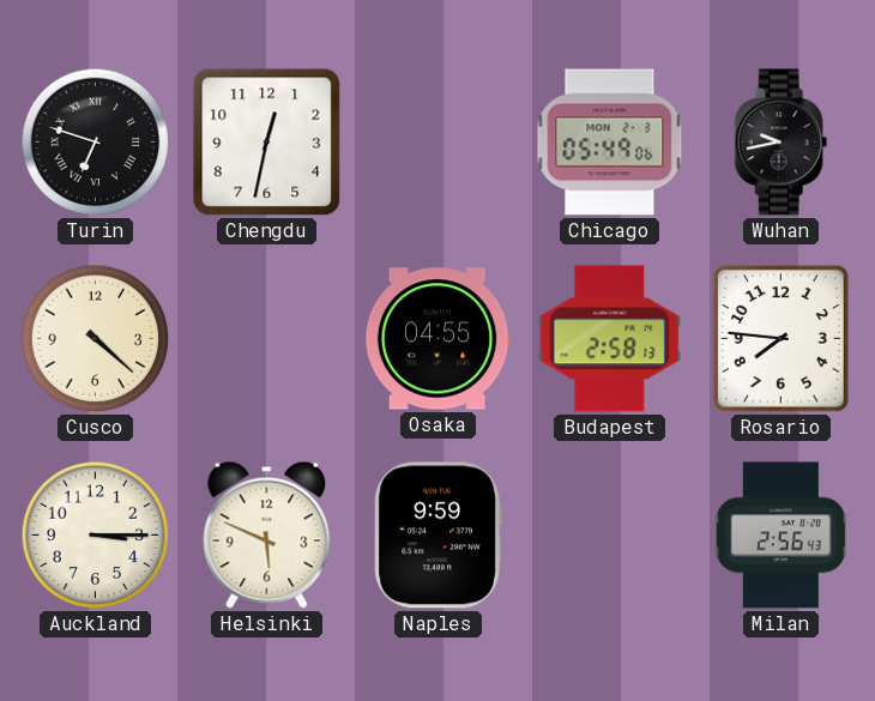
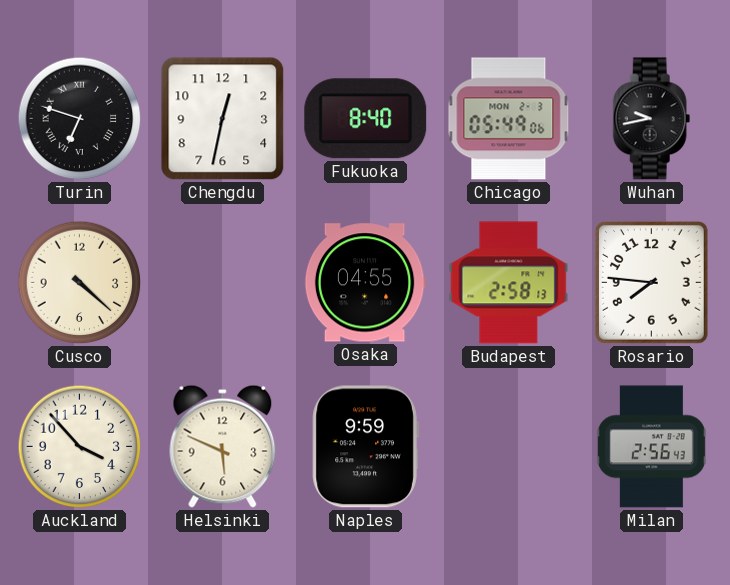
Fukuoka: none -> 8:40
Auckland: 3:15 -> 3:53
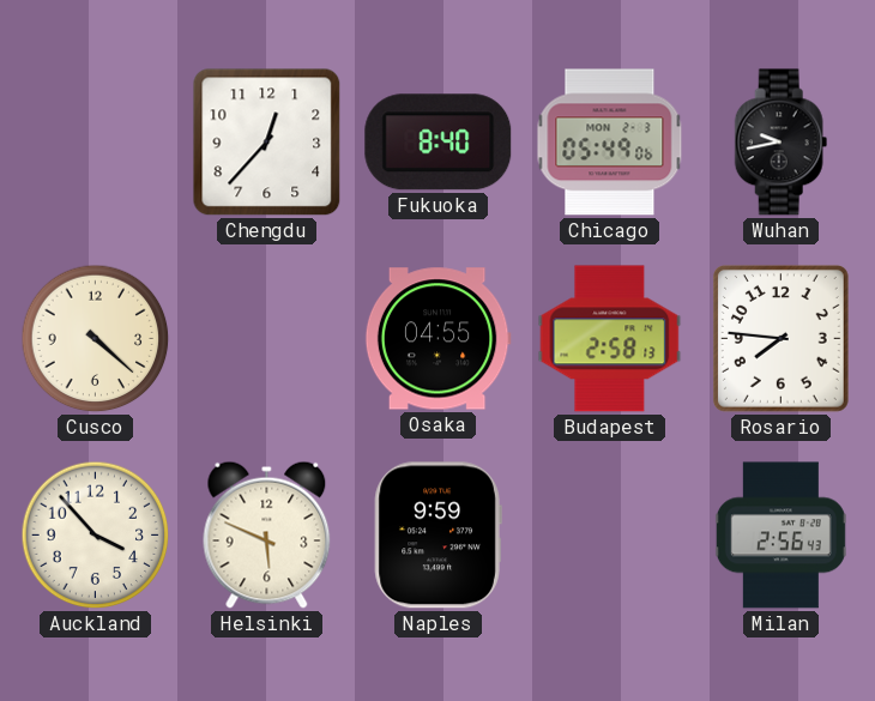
Turin: 6:48 -> none
Chengdu: 12:32 -> 12:37
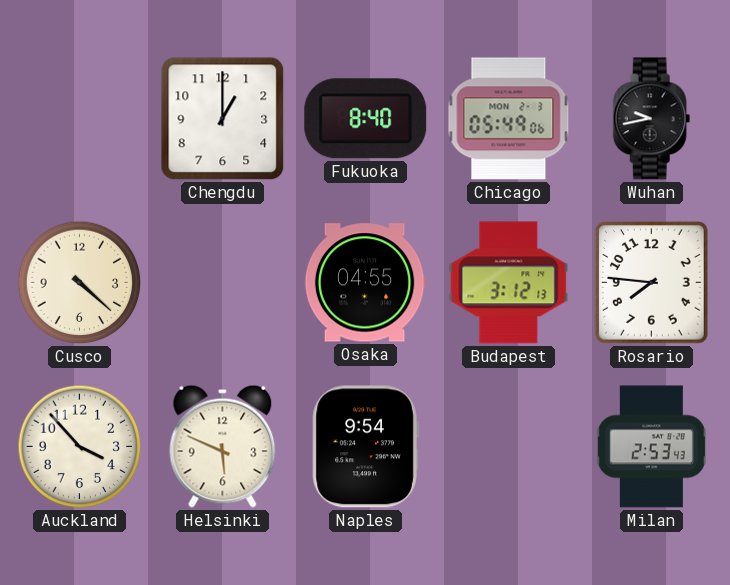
Chengdu: 12:37 -> 1:00
Budapest: 2:58 -> 3:12
Naples: 9:59 -> 9:54
Milan: 2:56 -> 2:53
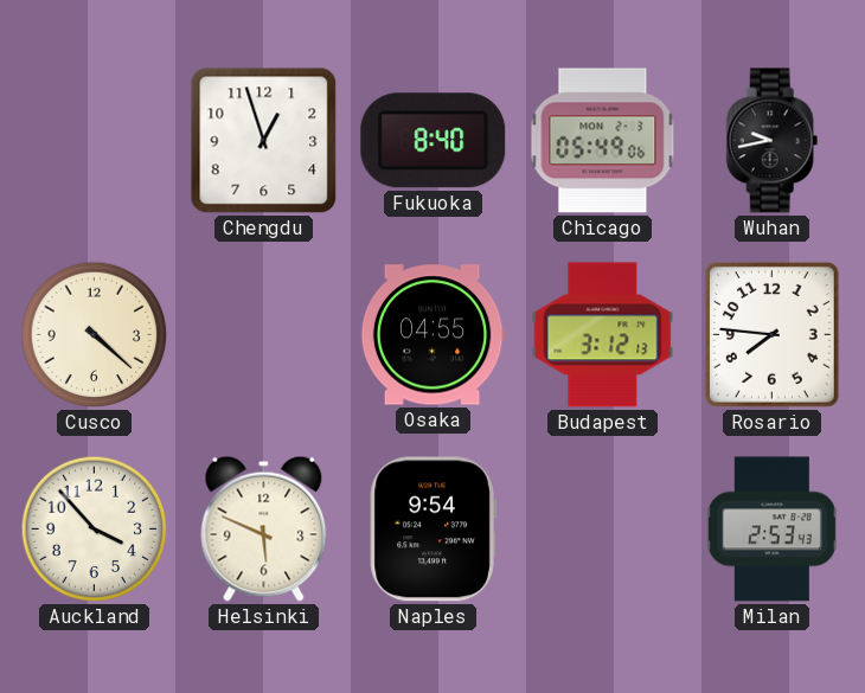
Chengdu: 1:00 -> 12:57
